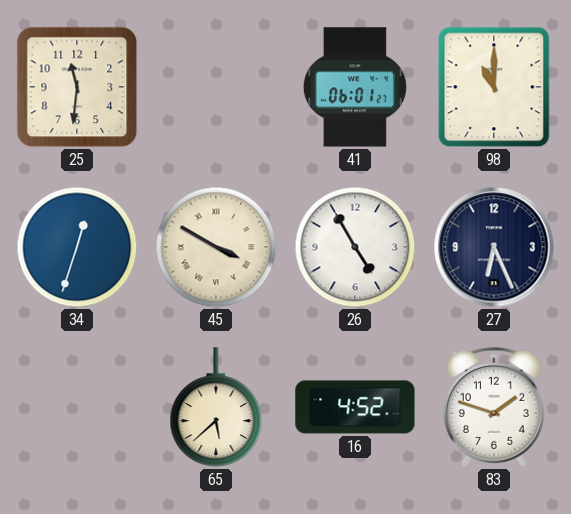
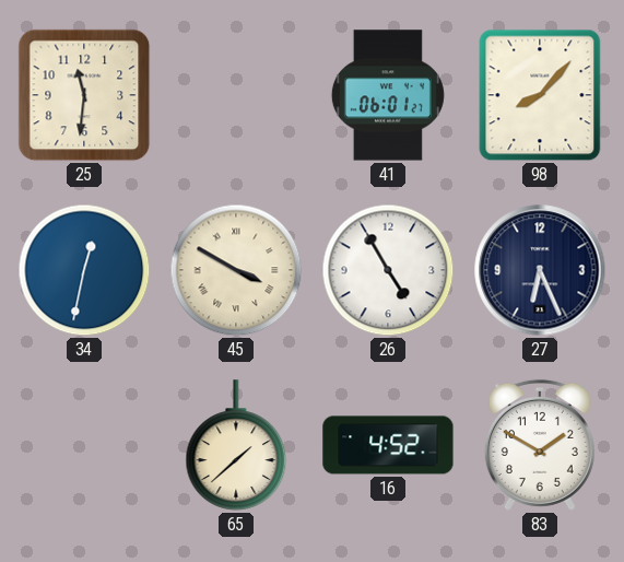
98: 11:00 -> 8:07
34: 12:33 -> 12:32
65: 5:38 -> 1:38
83: 1:48 -> 1:50
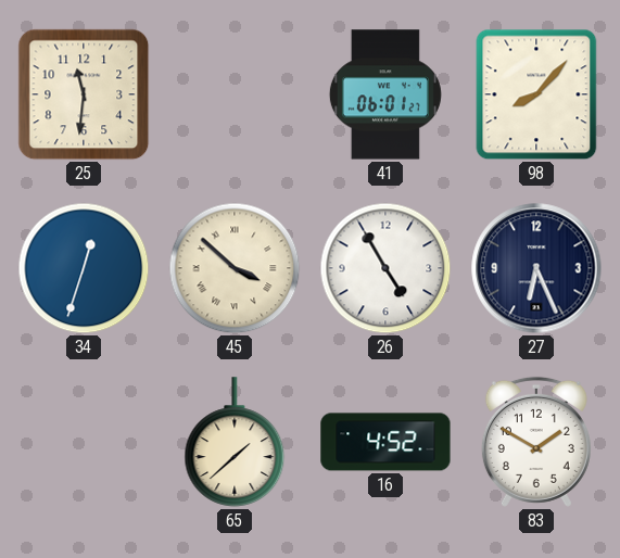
34: 12:32 -> 12:33
45: 3:50 -> 3:52
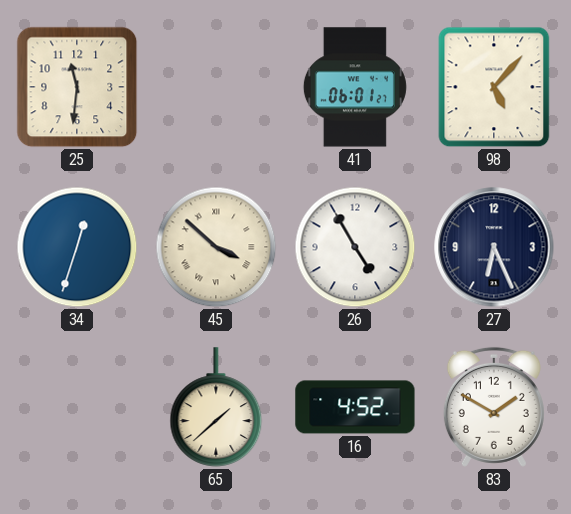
98: 8:07 -> 5:07
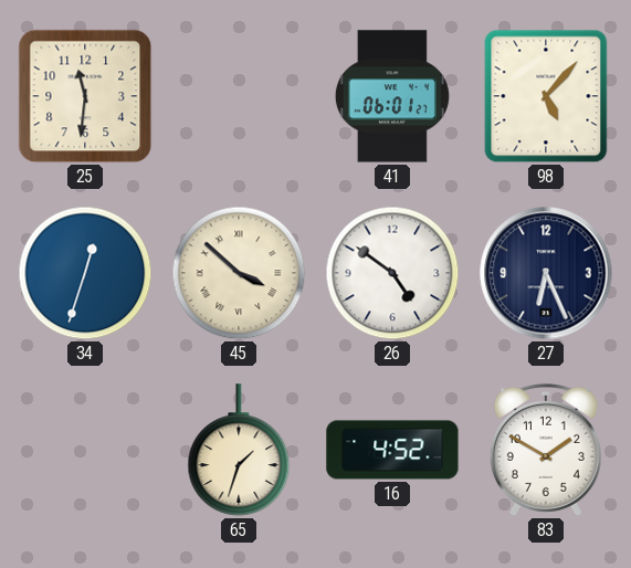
26: 4:55 -> 4:51
65: 1:38 -> 1:33
